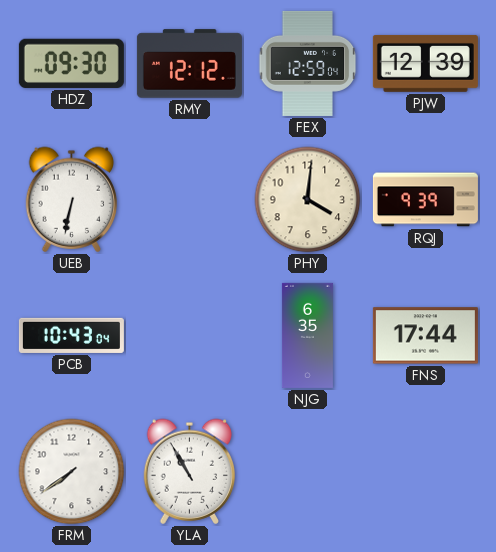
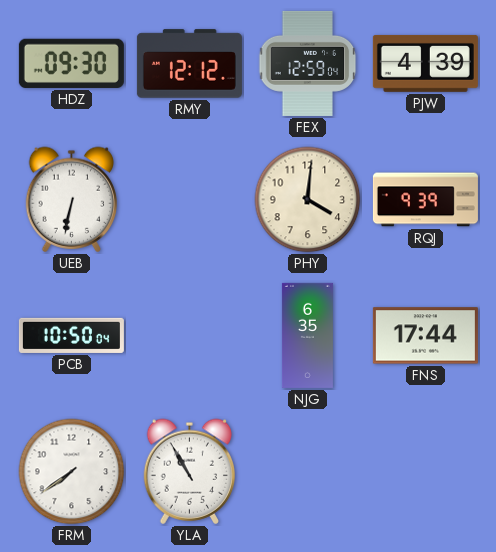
PJW: 12:39 -> 4:39
PCB: 10:43 -> 10:50
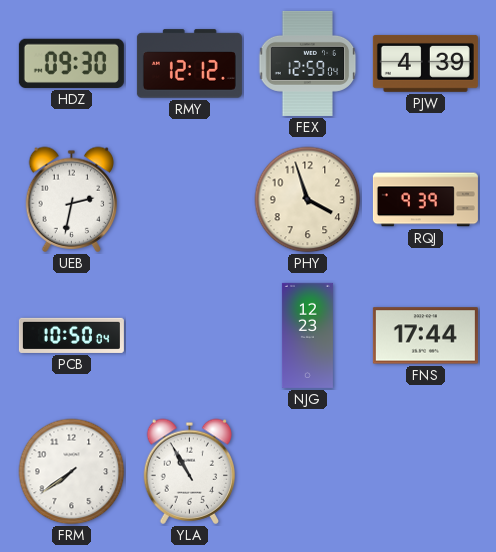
UEB: 6:32 -> 2:32
PHY: 4:01 -> 3:57
NJG: 6:35 -> 12:23
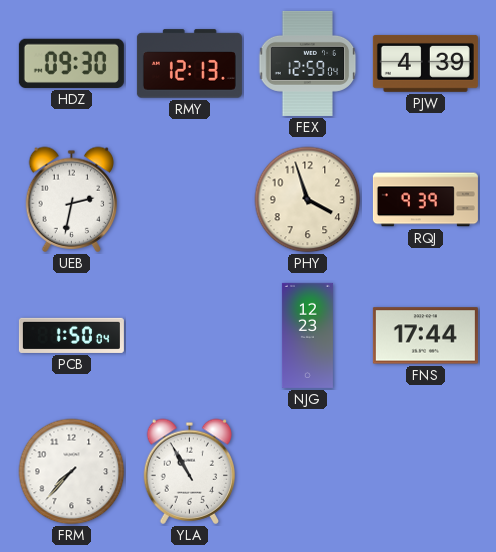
RMY: 12:12 -> 12:13
PCB: 10:50 -> 1:50
FRM: 7:39 -> 7:37
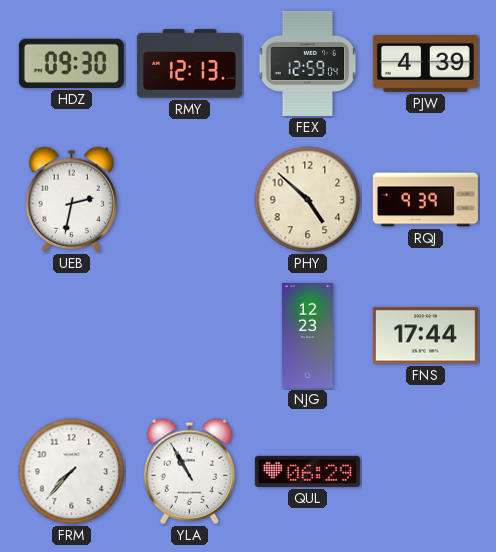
PHY: 3:57 -> 4:52
PCB: 1:50 -> none
QUL: none -> 06:29
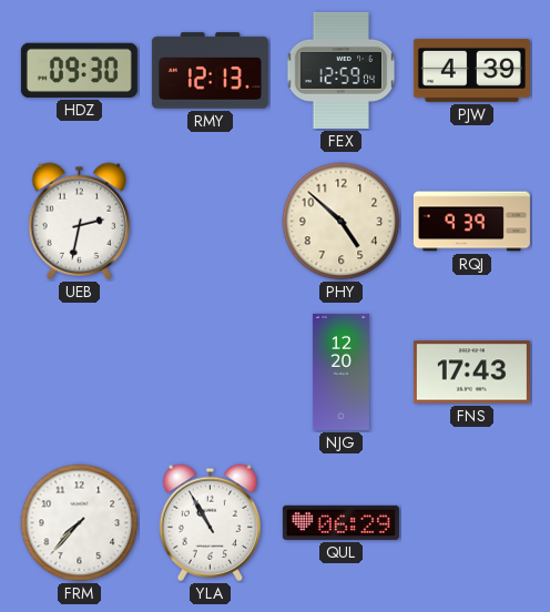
NJG: 12:23 -> 12:20
FNS: 17:44 -> 17:43
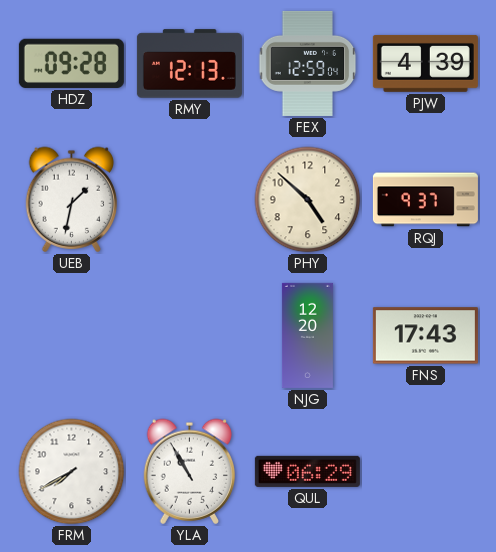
HDZ: 09:30 -> 09:28
UEB: 2:32 -> 1:32
RQJ: 9:39 -> 9:37
FRM: 7:37 -> 7:40
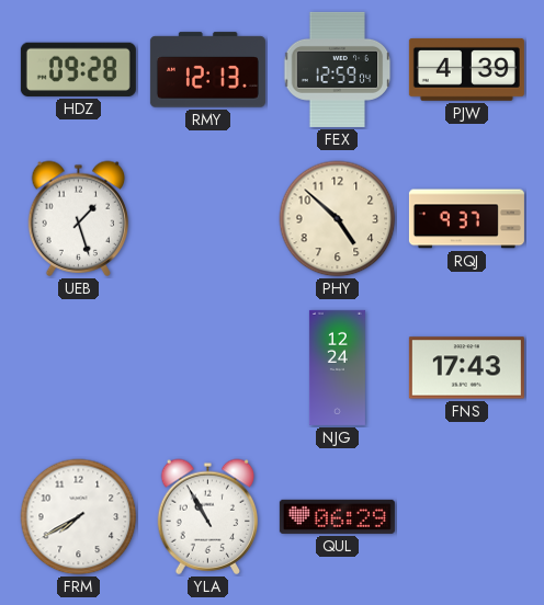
UEB: 1:32 -> 1:27
NJG: 12:20 -> 12:24
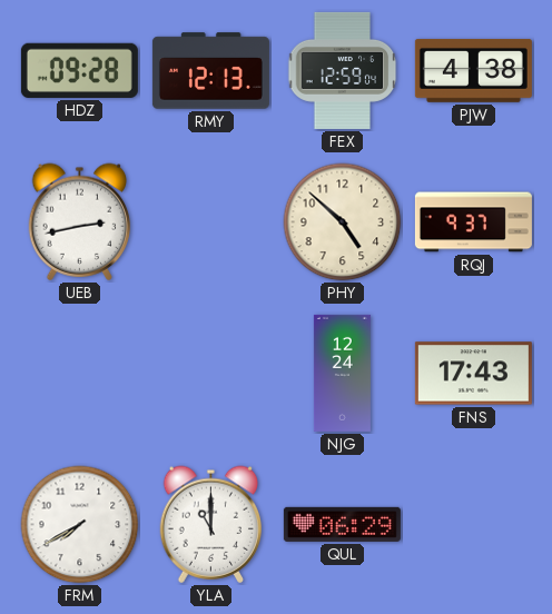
PJW: 4:39 -> 4:38
UEB: 1:27 -> 2:43
YLA: 10:55 -> 11:00
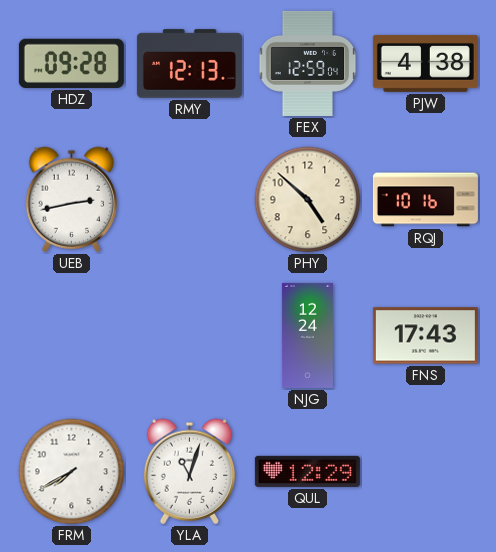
RQJ: 9:37 -> 10:16
YLA: 11:00 -> 11:03
QUL: 06:29 -> 12:29
